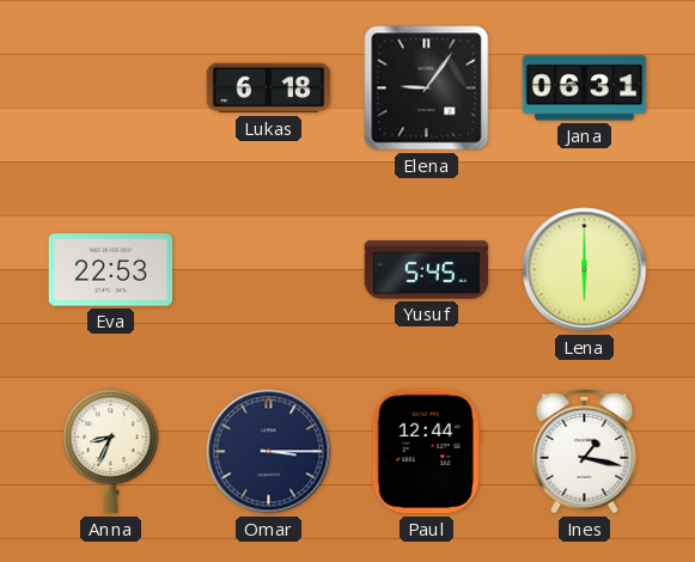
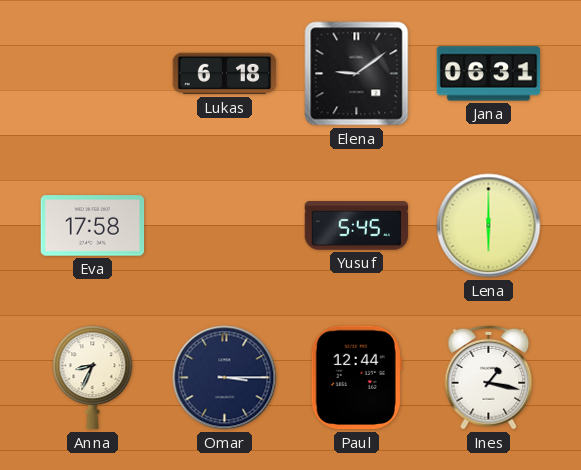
Elena: 9:06 -> 9:09
Eva: 22:53 -> 17:58
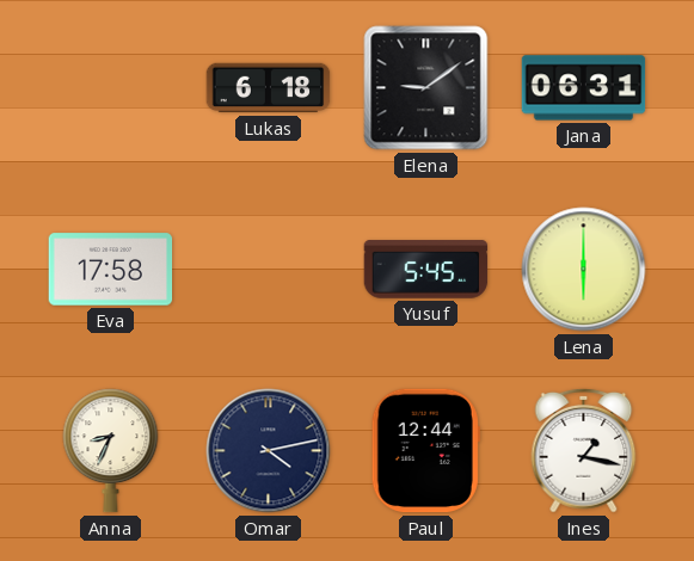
Omar: 3:15 -> 4:13
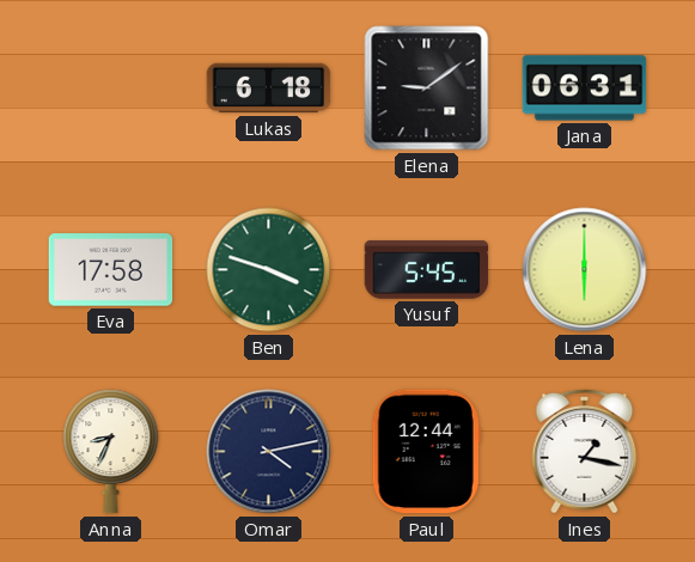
Ben: none -> 3:48
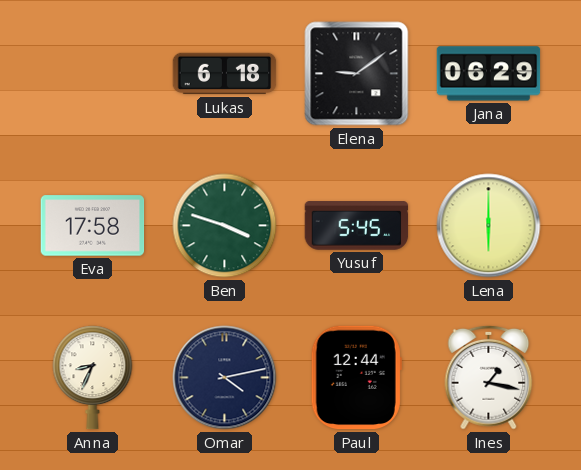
Jana: 06:31 -> 06:29
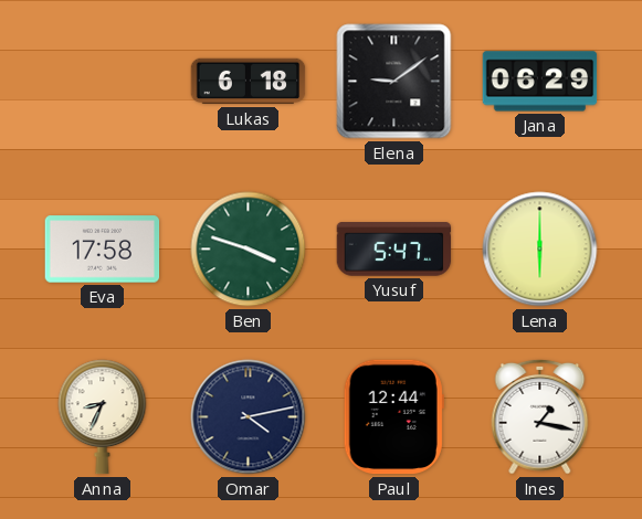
Yusuf: 5:45 -> 5:47
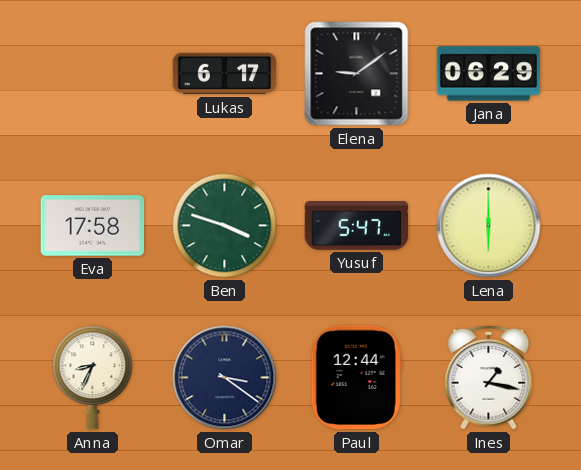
Lukas: 6:18 -> 6:17
Omar: 4:13 -> 3:21
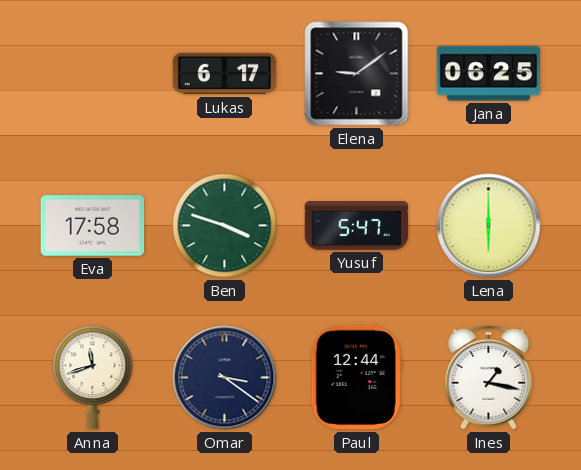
Jana: 06:29 -> 06:25
Anna: 8:34 -> 11:42
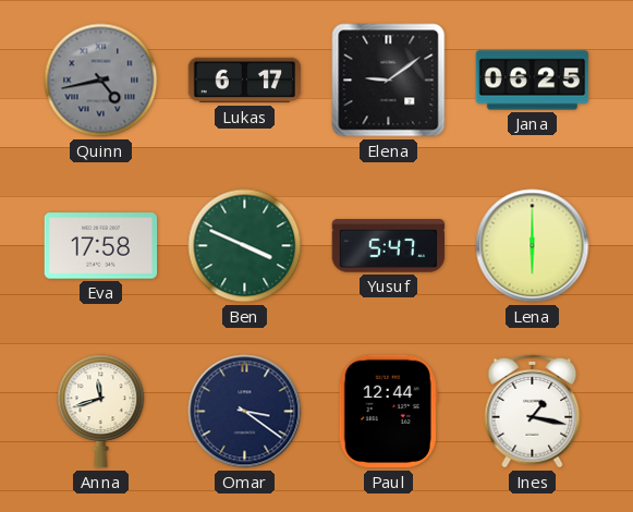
Quinn: none -> 4:43
Ben: 3:48 -> 3:49
